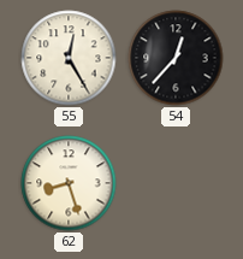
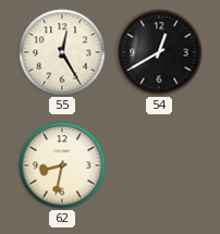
54: 12:37 -> 12:40
62: 8:27 -> 8:32
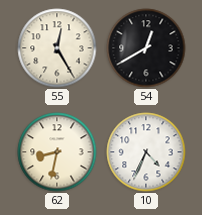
10: none -> 4:34
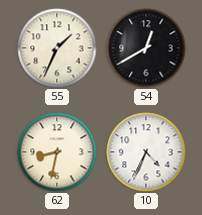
55: 12:25 -> 1:34
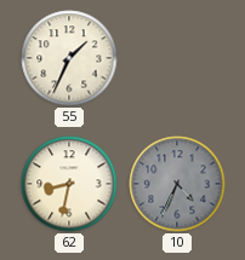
54: 12:40 -> none
10 dial: white -> grey
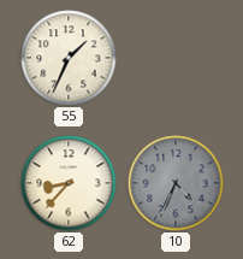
62: 8:32 -> 8:37
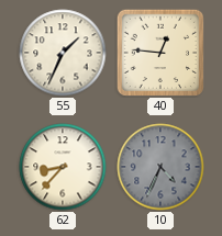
40: none -> 12:46
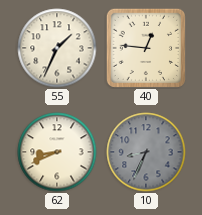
62: 8:37 -> 8:41
10: 4:34 -> 8:34
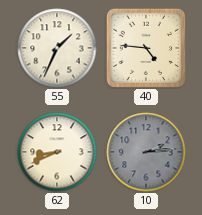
40: 12:46 -> 4:46
10: 8:34 -> 2:14
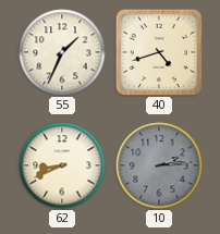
40: 4:46 -> 4:42
